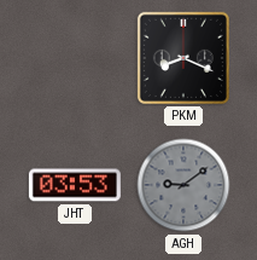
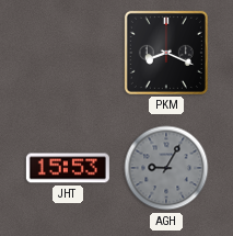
JHT: 03:53 -> 15:53
AGH: 9:09 -> 9:05
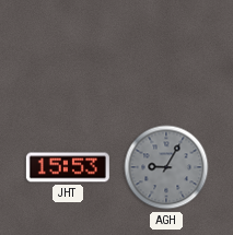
PKM: 8:19 -> none
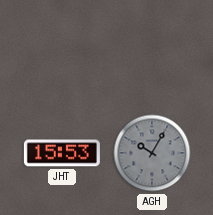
AGH: 9:05 -> 10:05
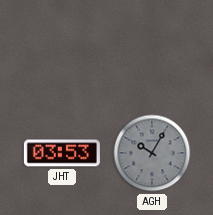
JHT: 15:53 -> 03:53
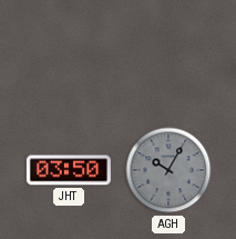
JHT: 03:53 -> 03:50
